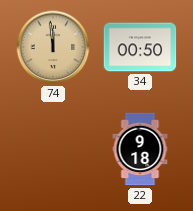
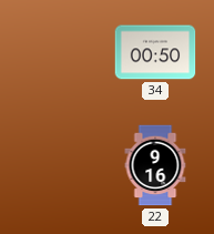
74: 11:59 -> none
22: 9:18 -> 9:16
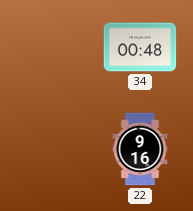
34: 00:50 -> 00:48
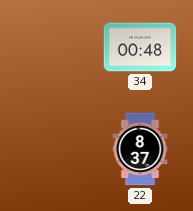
22: 9:16 -> 8:37
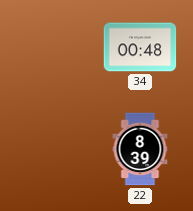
22: 8:37 -> 8:39
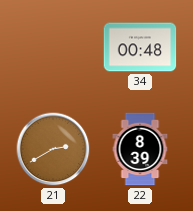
21: none -> 2:40
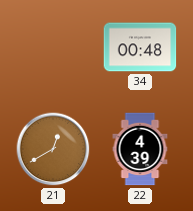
21: 2:40 -> 12:40
22: 8:39 -> 4:39
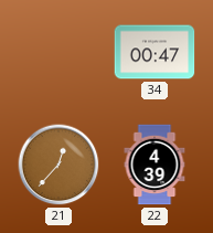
34: 00:48 -> 00:47
21: 12:40 -> 12:37
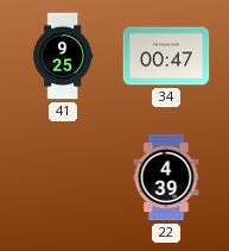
41: none -> 9:25
21: 12:37 -> none
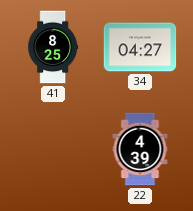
41: 9:25 -> 8:25
34: 00:47 -> 04:27
